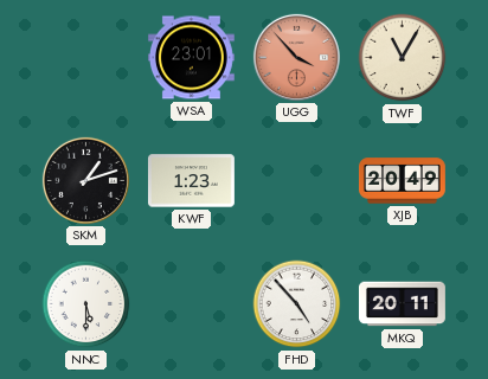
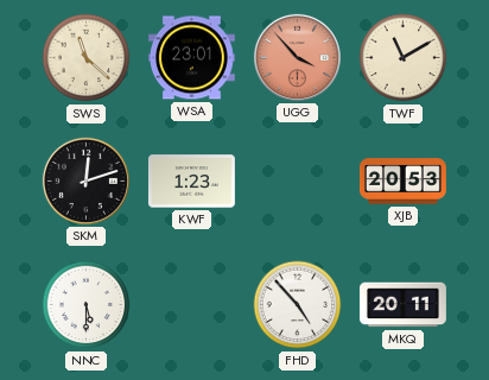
SWS: none -> 11:22
TWF: 11:05 -> 11:10
SKM: 1:12 -> 12:12
XJB: 20:49 -> 20:53
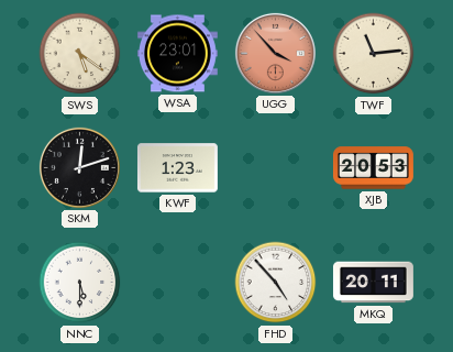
SWS: 11:22 -> 5:21
TWF: 11:10 -> 11:14
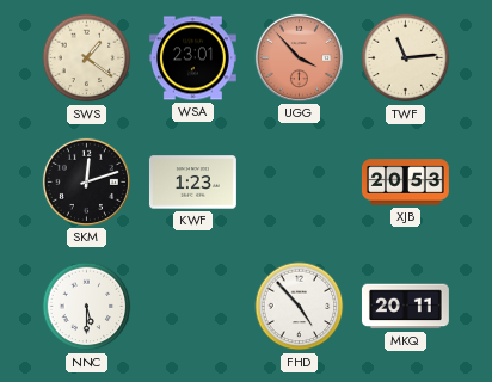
SWS: 5:21 -> 1:21
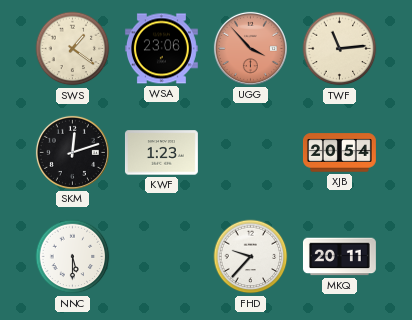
WSA: 23:01 -> 23:06
XJB: 20:53 -> 20:54
FHD: 4:53 -> 9:37
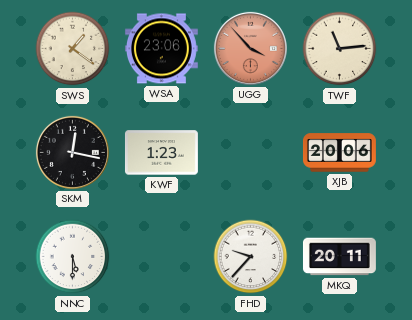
SKM: 12:12 -> 12:17
XJB: 20:54 -> 20:06
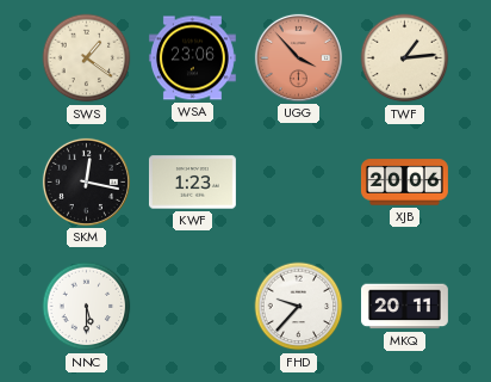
TWF: 11:14 -> 1:14
